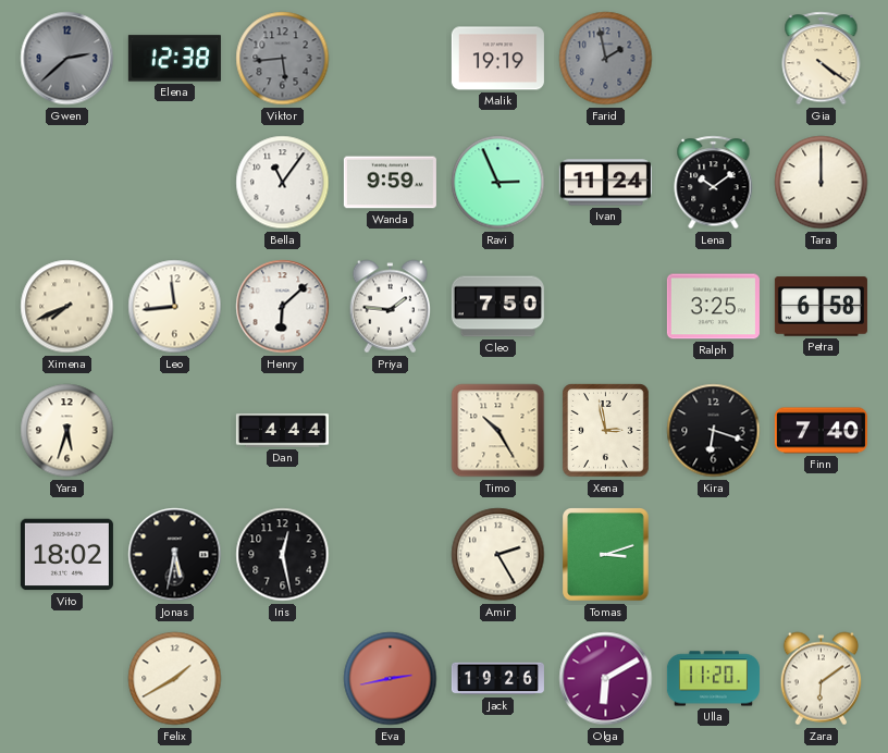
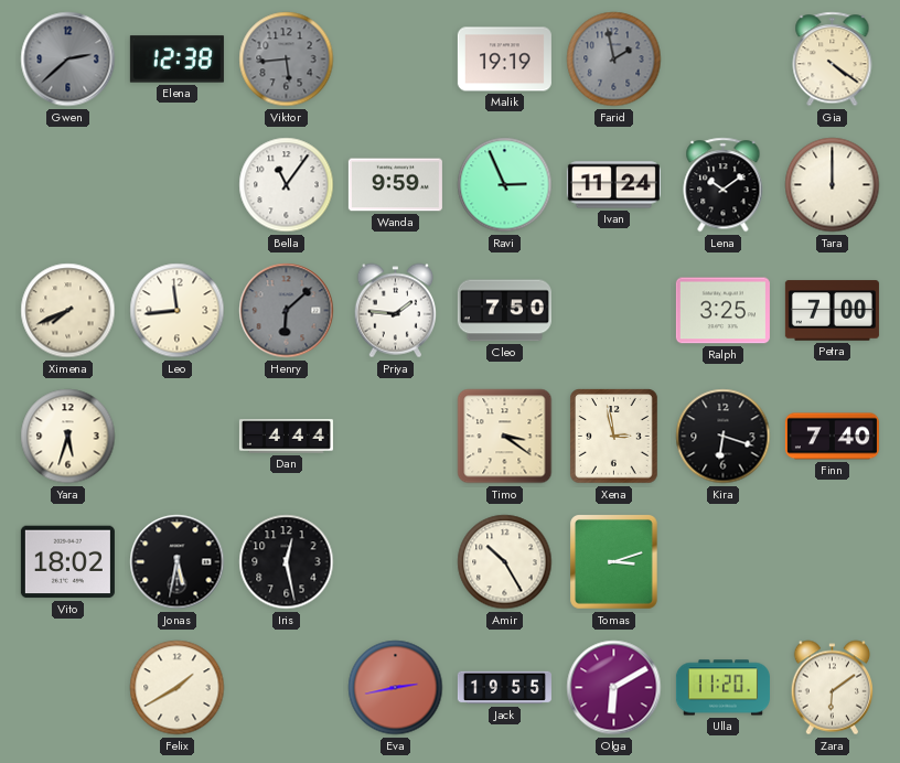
Henry dial: white -> grey
Petra: 6:58 -> 7:00
Timo: 10:25 -> 3:21
Amir: 2:25 -> 10:25
Jack: 19:26 -> 19:55
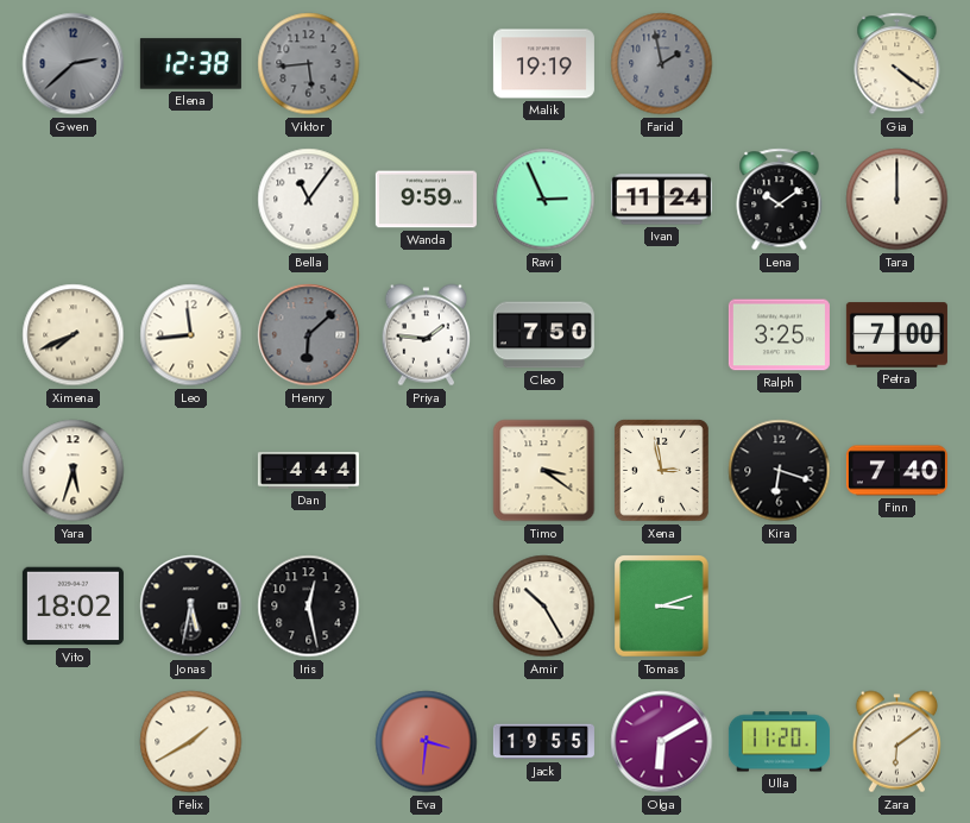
Eva: 2:43 -> 3:31
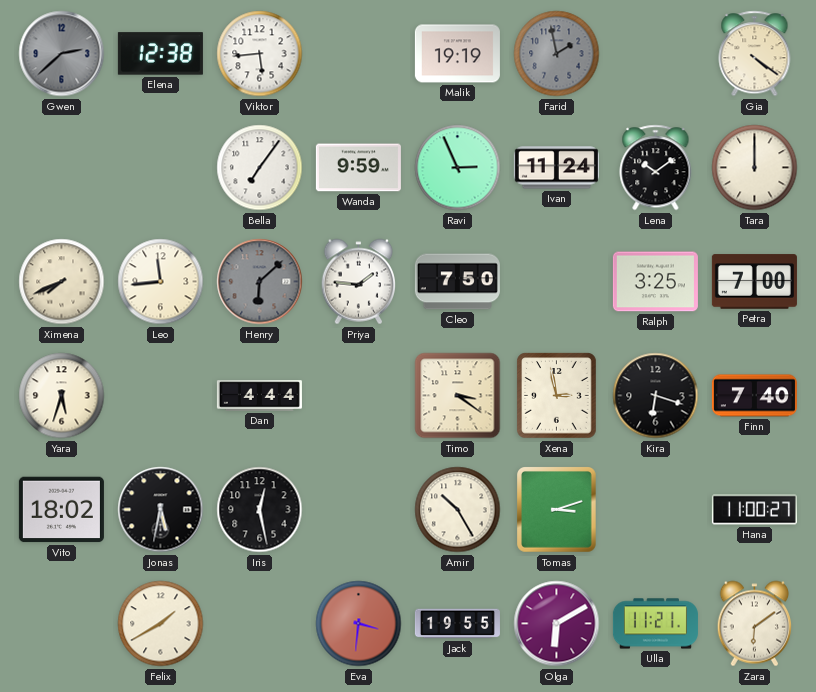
Viktor dial: grey -> white
Bella: 11:06 -> 7:06
Hana: none -> 11:00
Ulla: 11:20 -> 11:21
